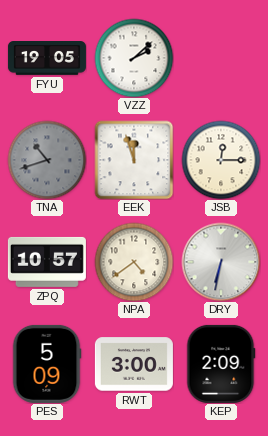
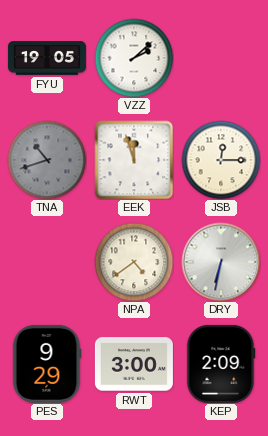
ZPQ: 10:57 -> none
PES: 5:09 -> 9:29
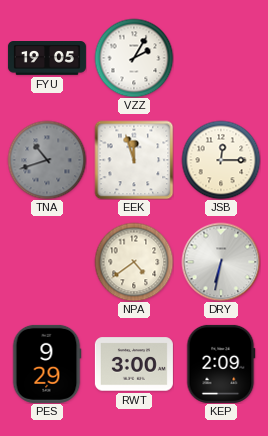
VZZ: 2:08 -> 2:05
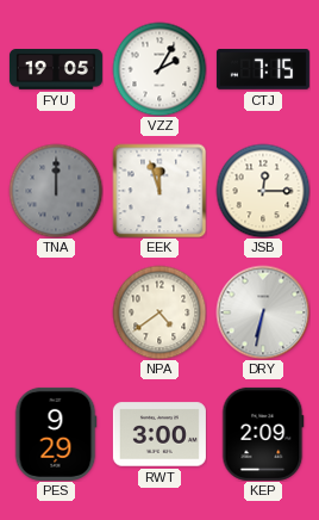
CTJ: none -> 7:15
TNA: 10:42 -> 12:00
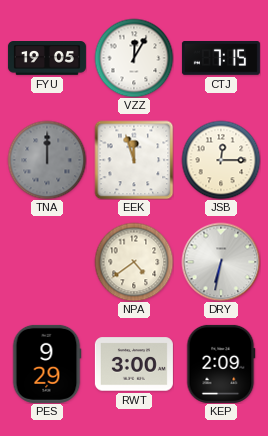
VZZ: 2:05 -> 12:05
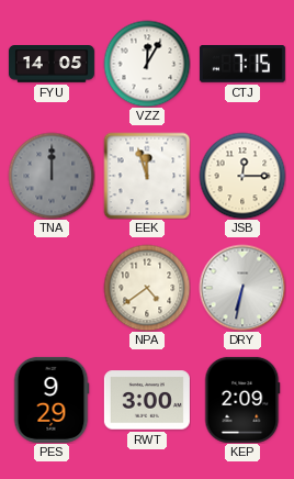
FYU: 19:05 -> 14:05
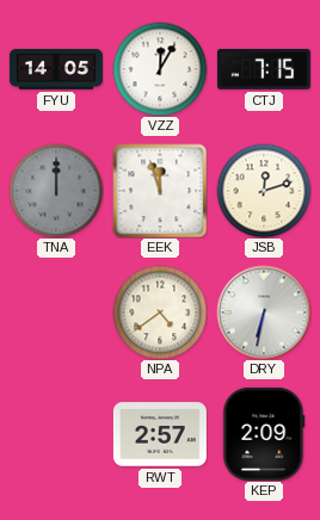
JSB: 12:15 -> 12:12
PES: 9:29 -> none
RWT: 3:00 -> 2:57
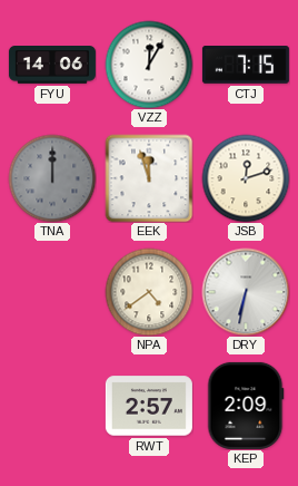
FYU: 14:05 -> 14:06
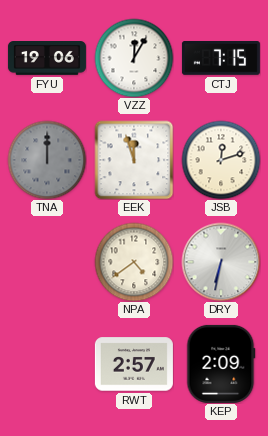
FYU: 14:06 -> 19:06
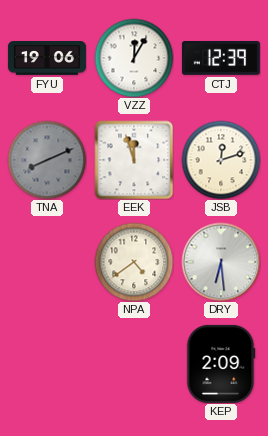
CTJ: 7:15 -> 12:39
TNA: 12:00 -> 8:11
DRY: 6:32 -> 6:29
RWT: 2:57 -> none
